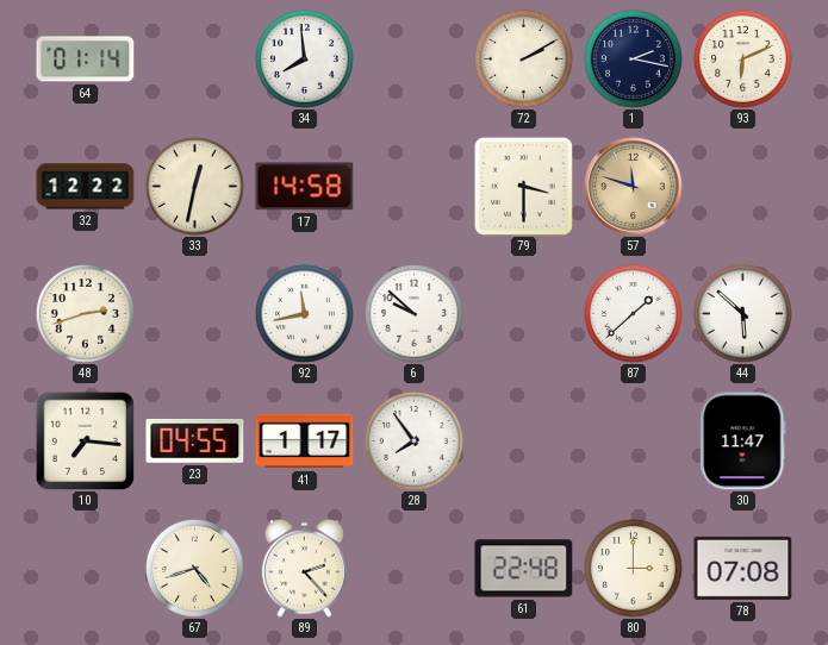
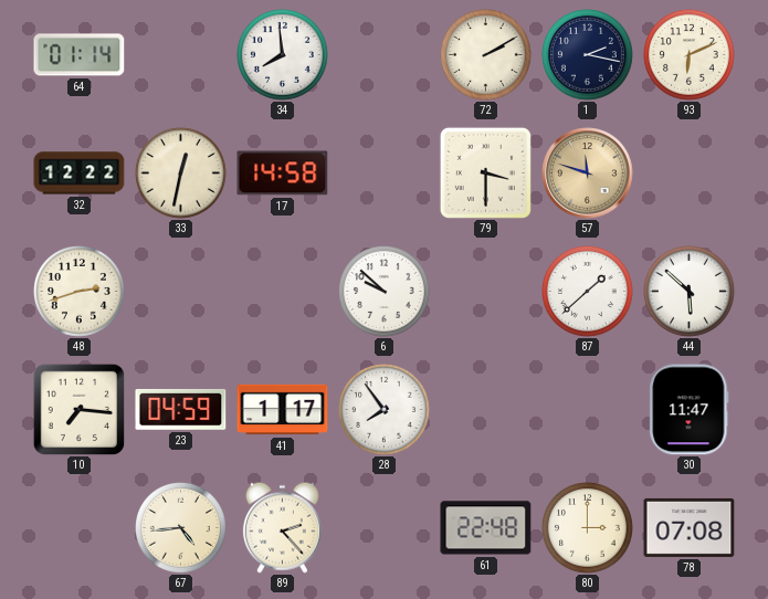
92: 11:43 -> none
23: 04:55 -> 04:59
67: 4:42 -> 4:44
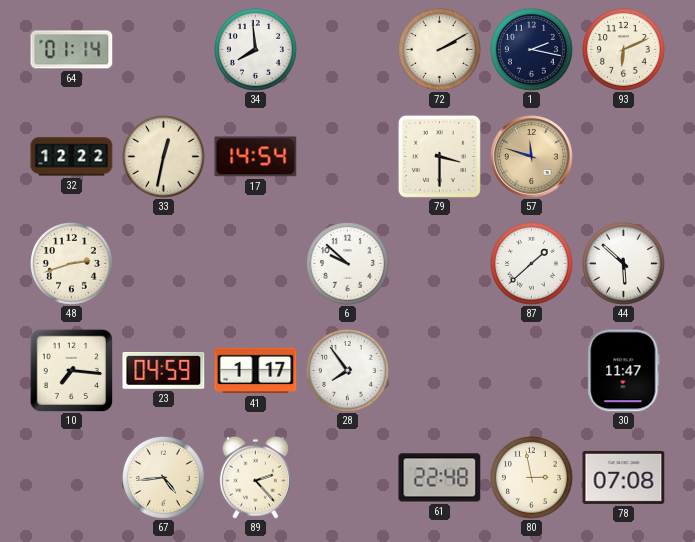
17: 14:58 -> 14:54
80: 3:00 -> 2:58
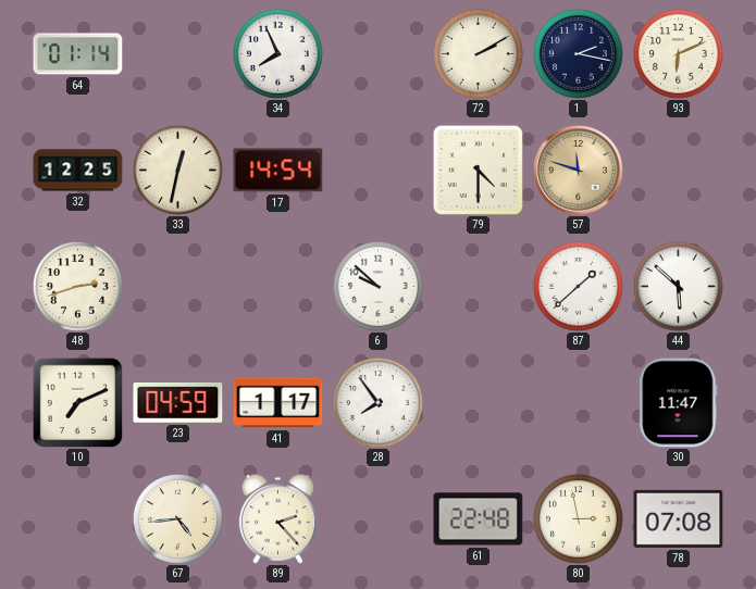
34: 7:59 -> 7:56
32: 12:22 -> 12:25
79: 3:30 -> 4:30
10: 7:16 -> 7:11
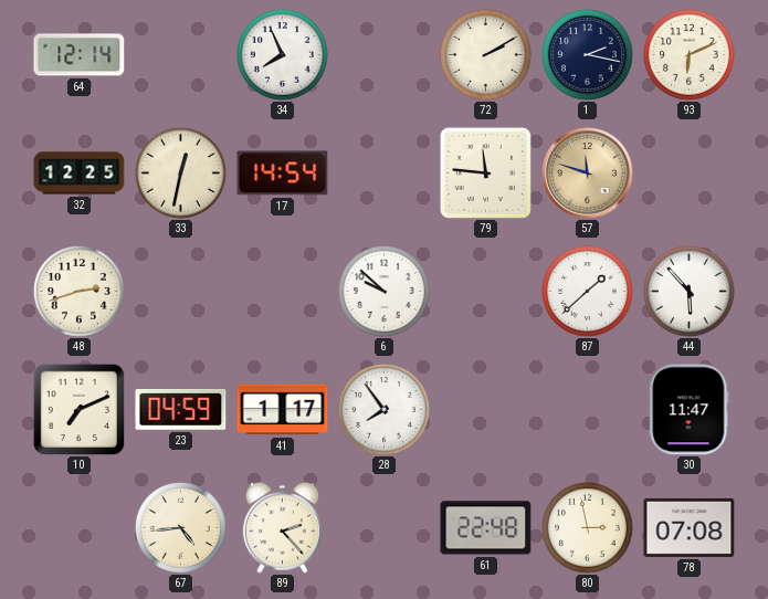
64: 01:14 -> 12:14
79: 4:30 -> 11:46
44: 5:52 -> 5:53
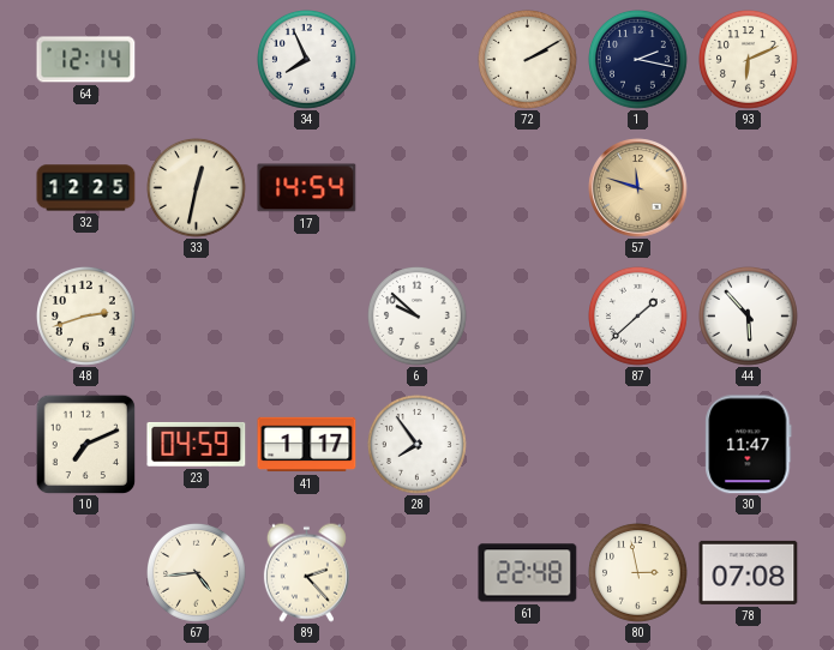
79: 11:46 -> none
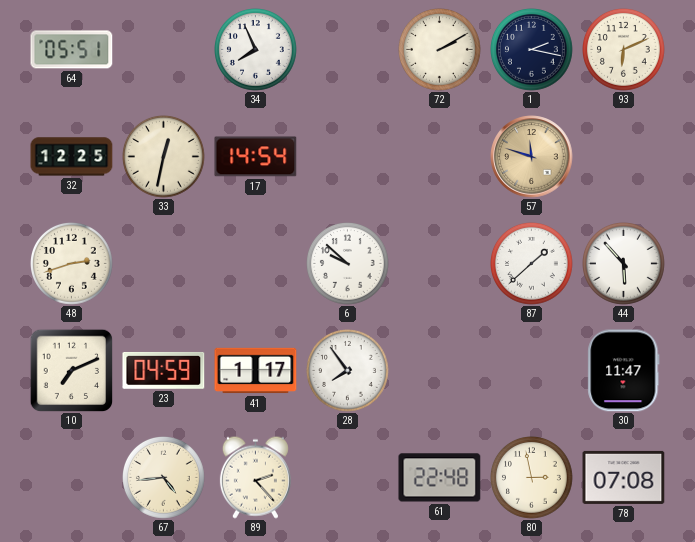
64: 12:14 -> 05:51
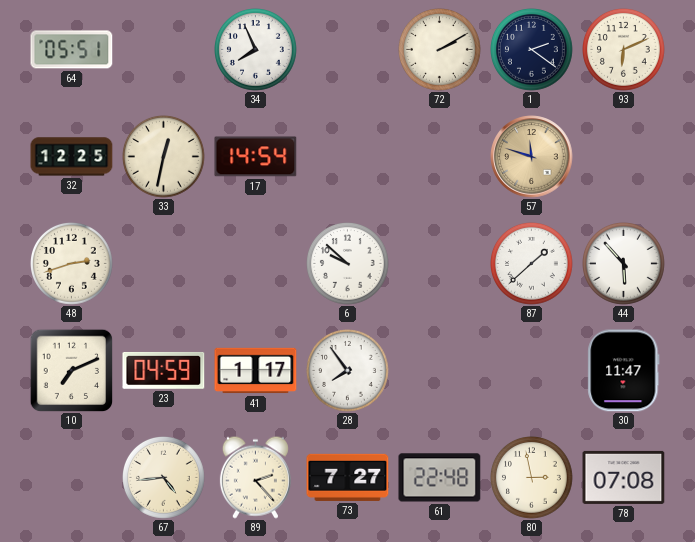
1: 2:17 -> 2:21
73: none -> 7:27
